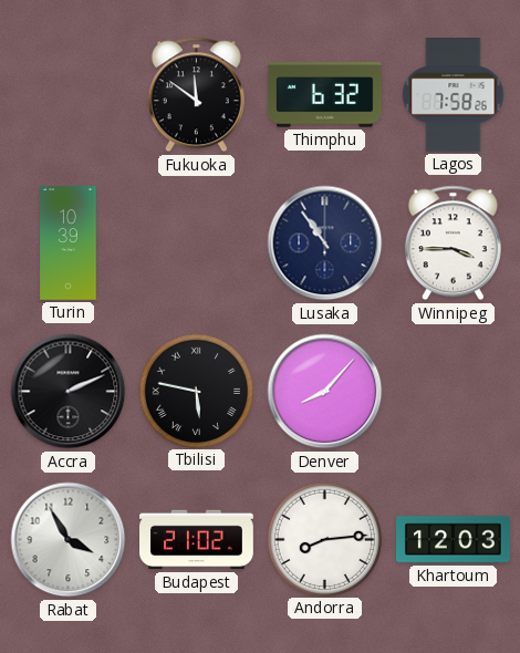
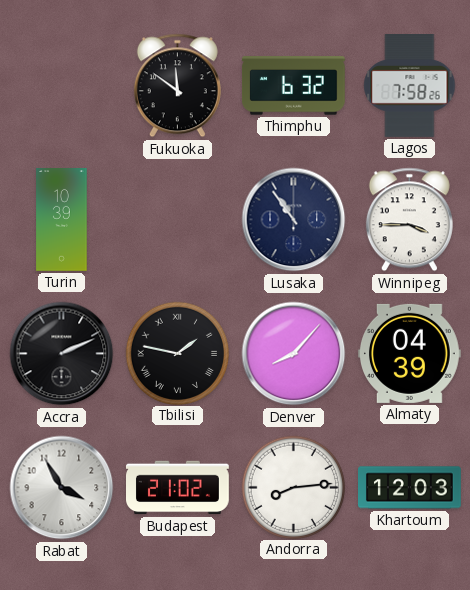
Tbilisi: 5:47 -> 1:47
Almaty: none -> 04:39
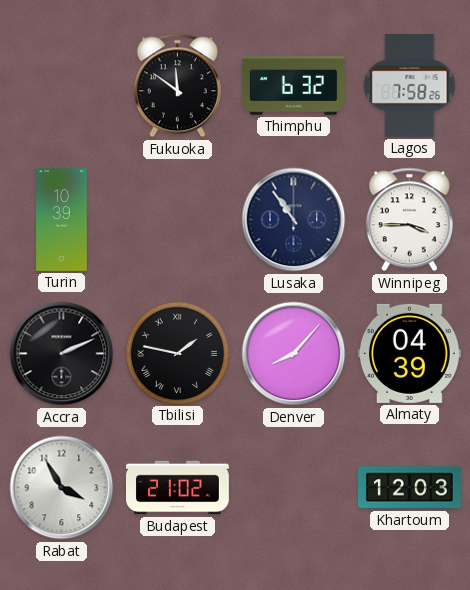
Andorra: 8:14 -> none
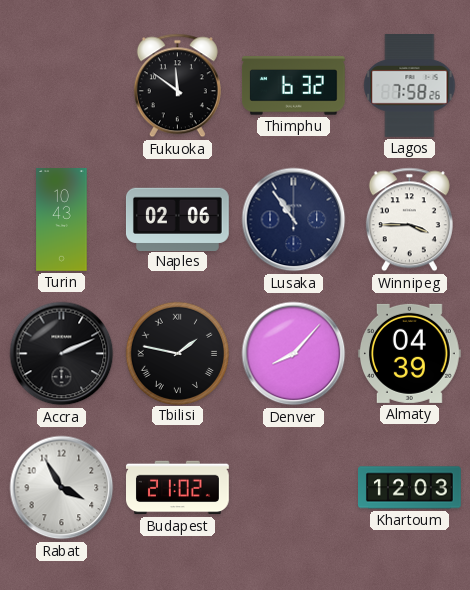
Turin: 10:39 -> 10:43
Naples: none -> 02:06
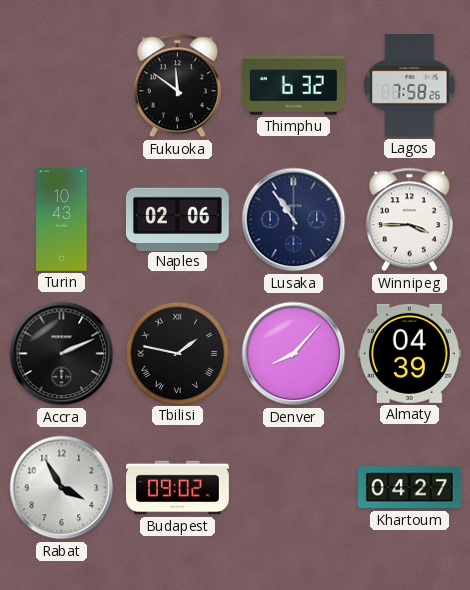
Budapest: 21:02 -> 09:02
Khartoum: 12:03 -> 04:27
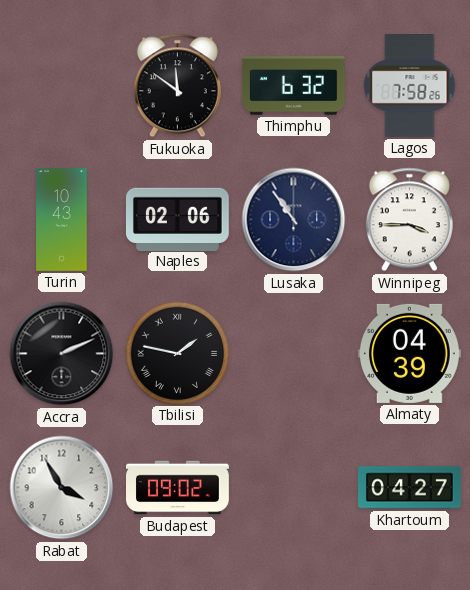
Denver: 8:07 -> none
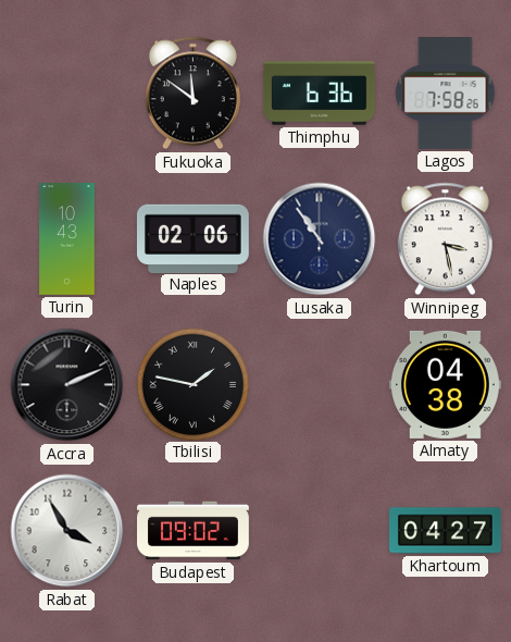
Thimphu: 6:32 -> 6:36
Winnipeg: 3:45 -> 3:28
Almaty: 04:39 -> 04:38
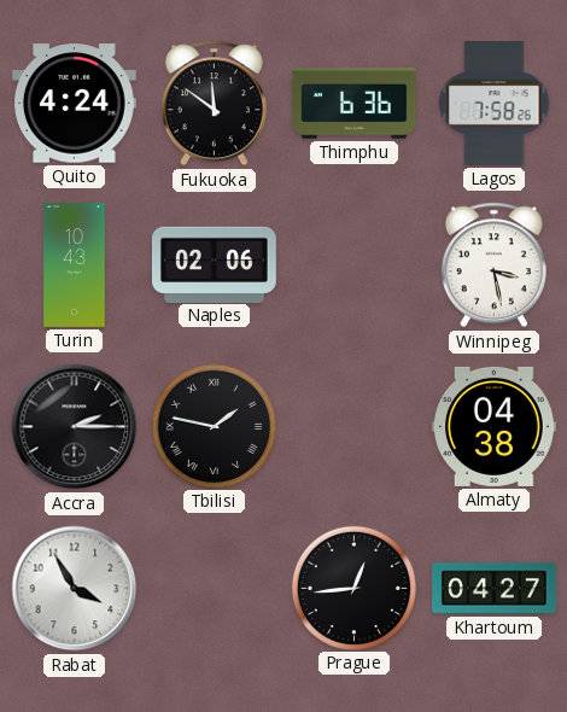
Quito: none -> 4:24
Lusaka: 10:54 -> none
Accra: 2:11 -> 2:15
Budapest: 09:02 -> none
Prague: none -> 12:44
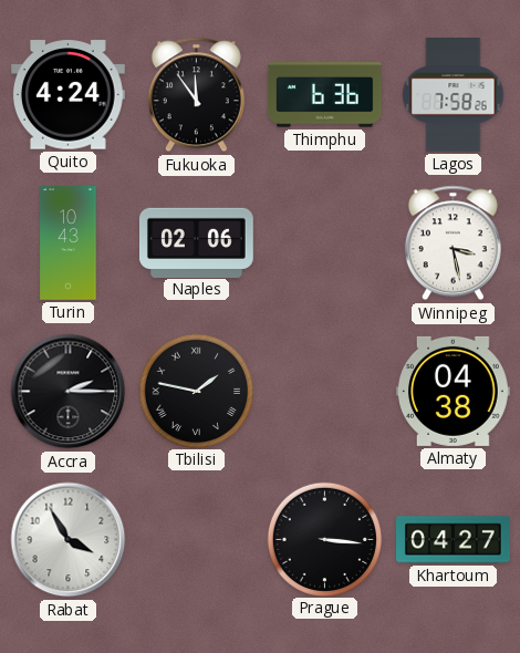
Fukuoka: 11:51 -> 11:54
Prague: 12:44 -> 3:16
